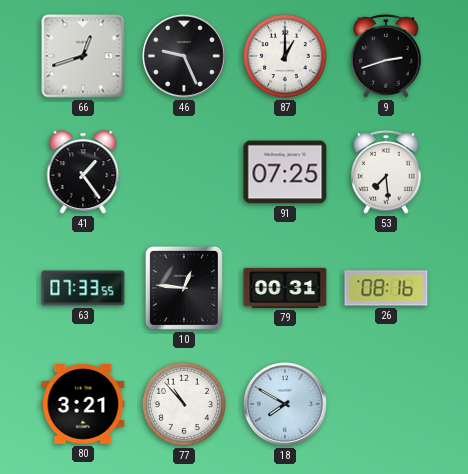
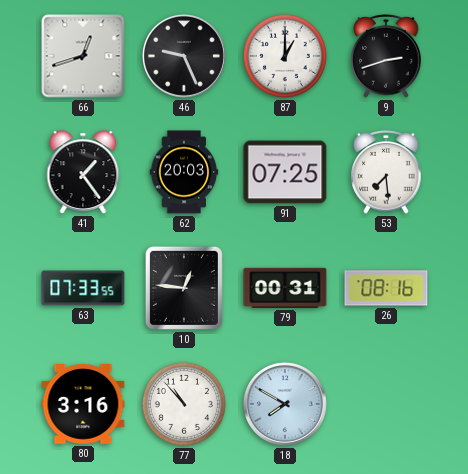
62: none -> 20:03
80: 3:21 -> 3:16
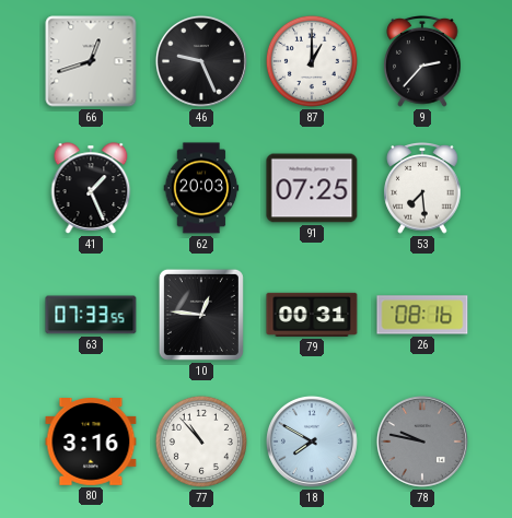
9: 2:42 -> 2:37
41: 1:24 -> 1:26
78: none -> 9:47
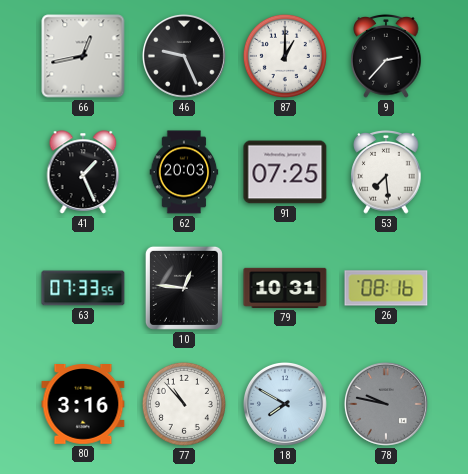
66: 12:42 -> 12:43
79: 00:31 -> 10:31
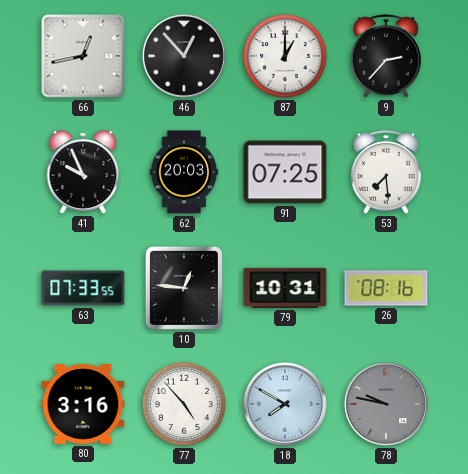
46: 9:26 -> 12:53
41: 1:26 -> 9:56
77: 10:53 -> 4:53
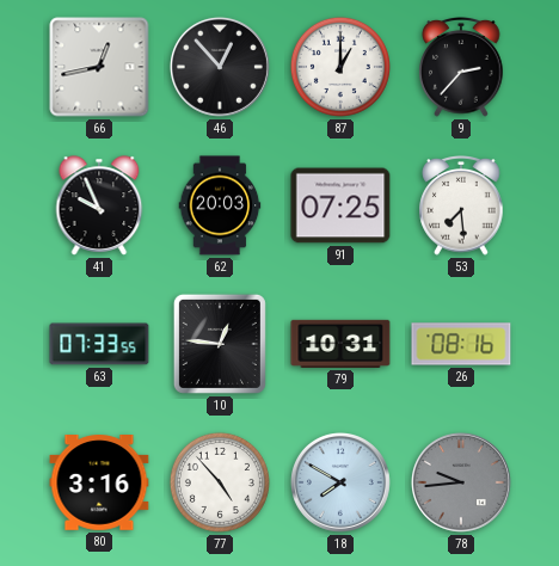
78: 9:47 -> 9:44
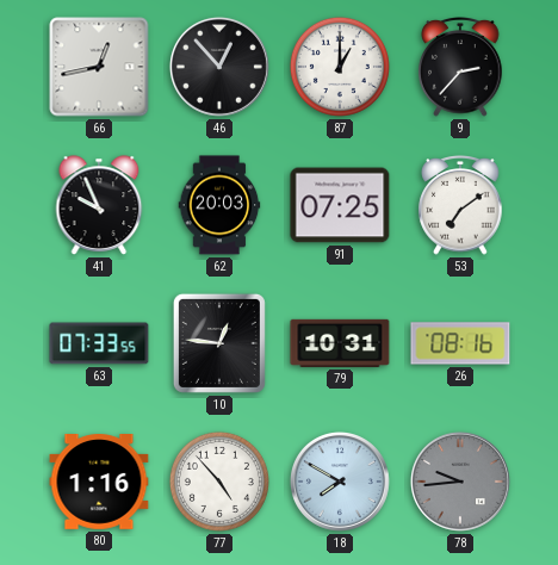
53: 7:29 -> 7:09
80: 3:16 -> 1:16
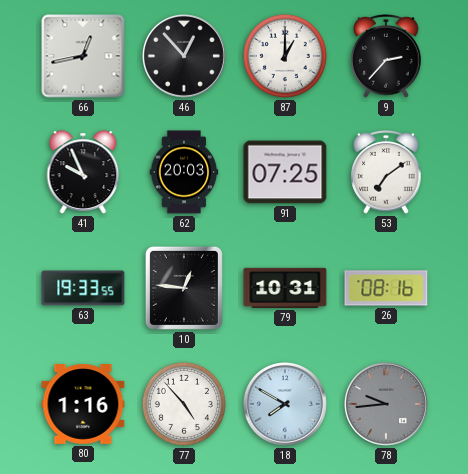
63: 07:33 -> 19:33
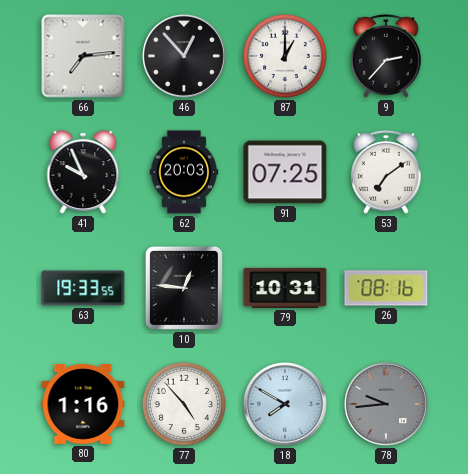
66: 12:43 -> 7:14
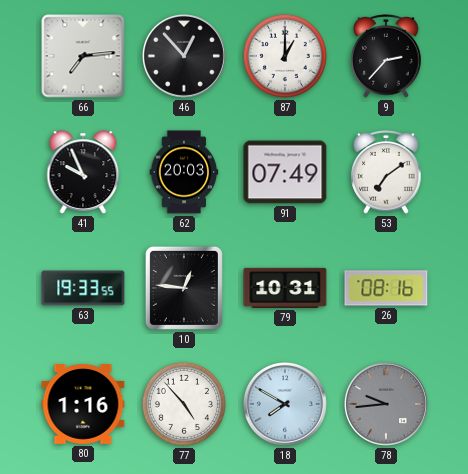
91: 07:25 -> 07:49
